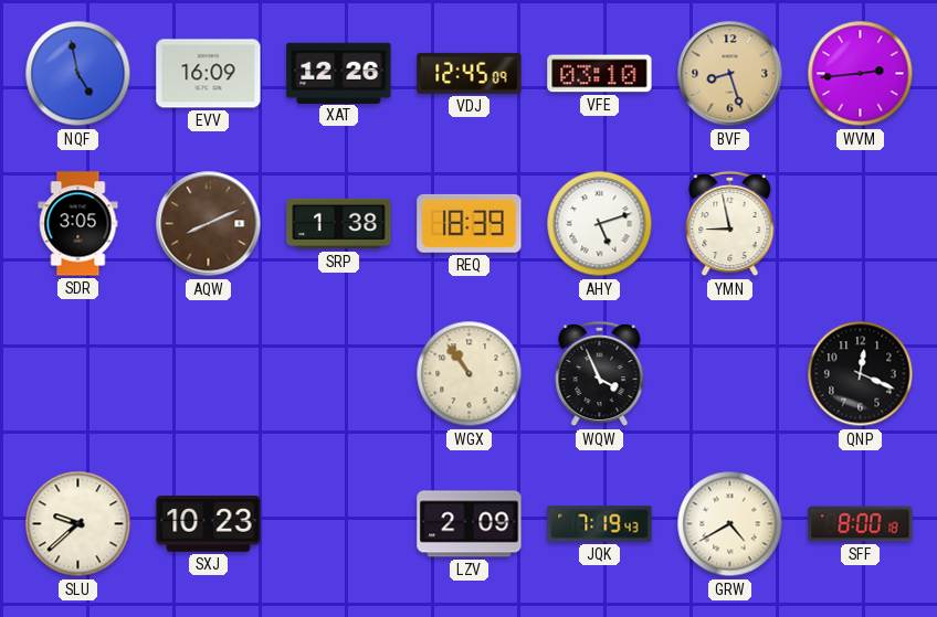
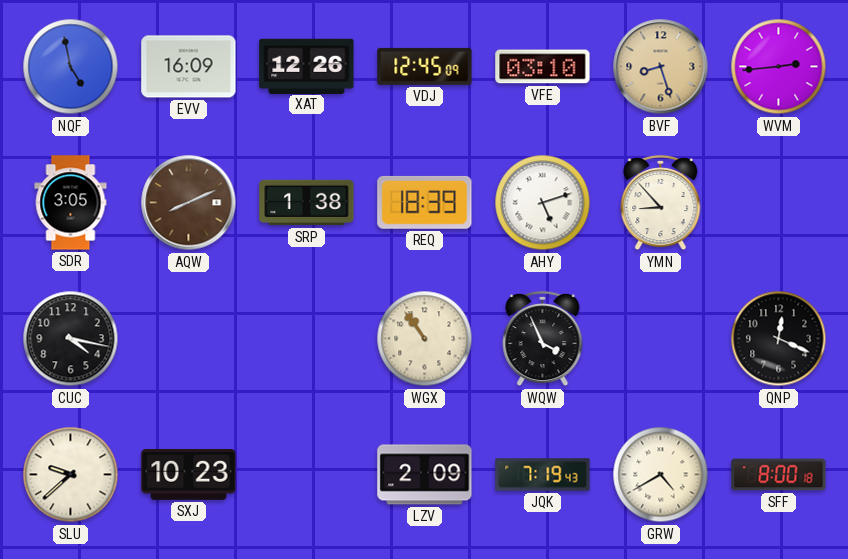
YMN: 8:58 -> 8:53
CUC: none -> 4:17
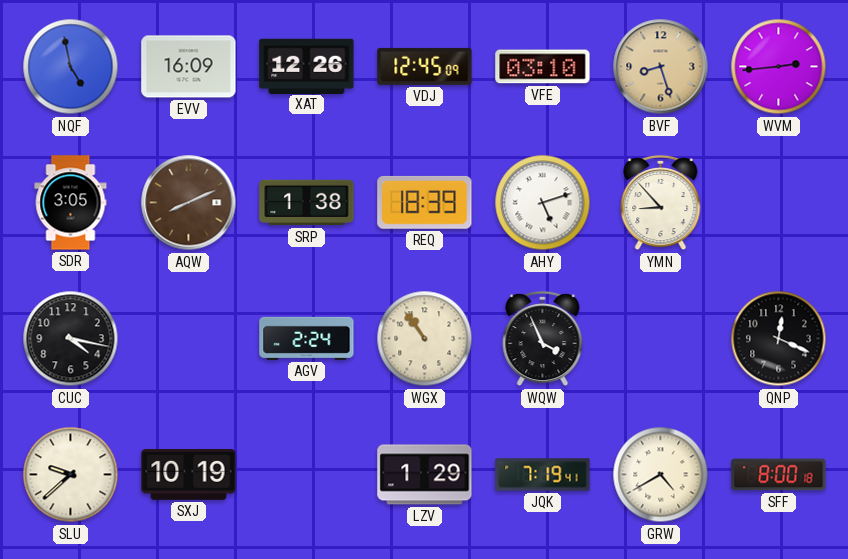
AGV: none -> 2:24
SXJ: 10:23 -> 10:19
LZV: 2:09 -> 1:29
JQK: 7:19:43 -> 7:19:41
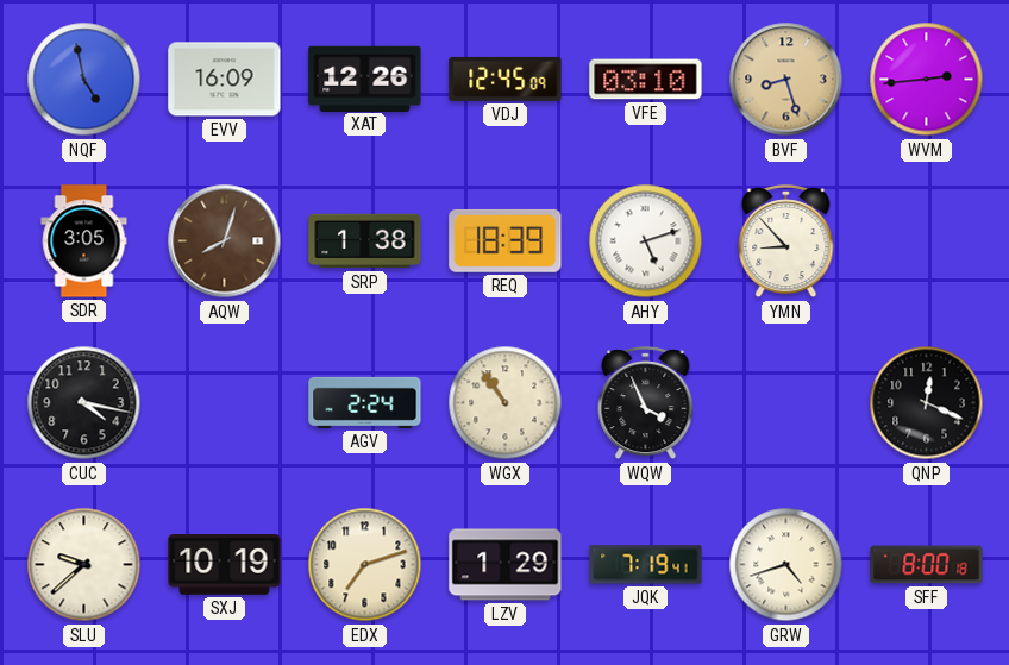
AQW: 8:11 -> 8:03
EDX: none -> 7:12
GRW: 4:40 -> 4:42
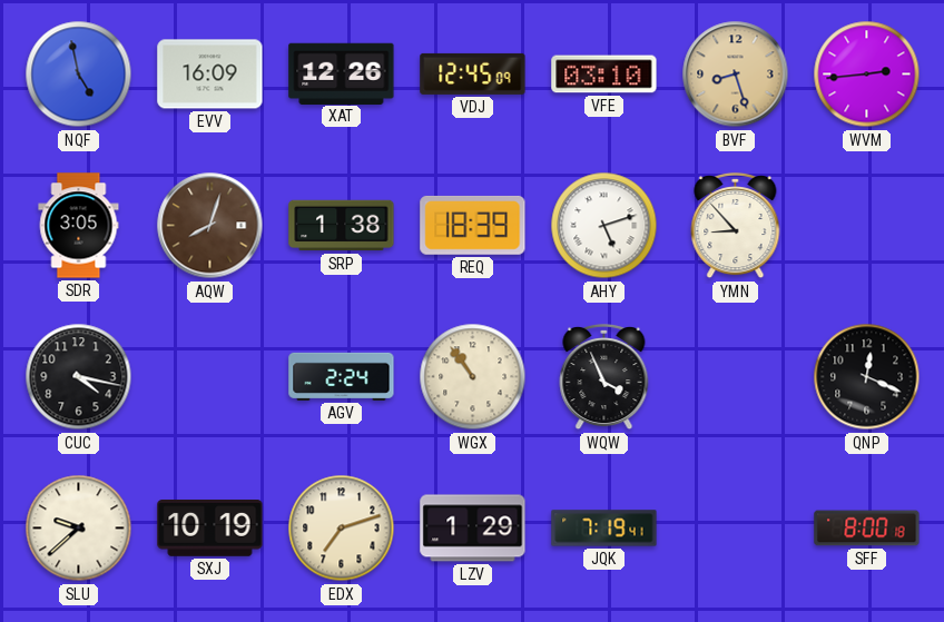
GRW: 4:42 -> none
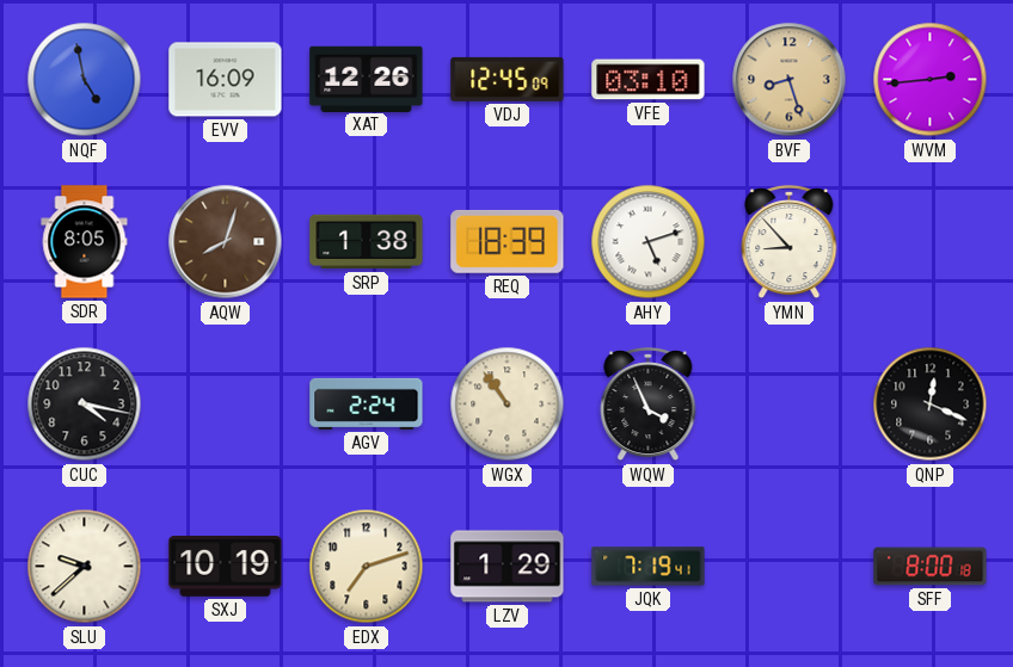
SDR: 3:05 -> 8:05
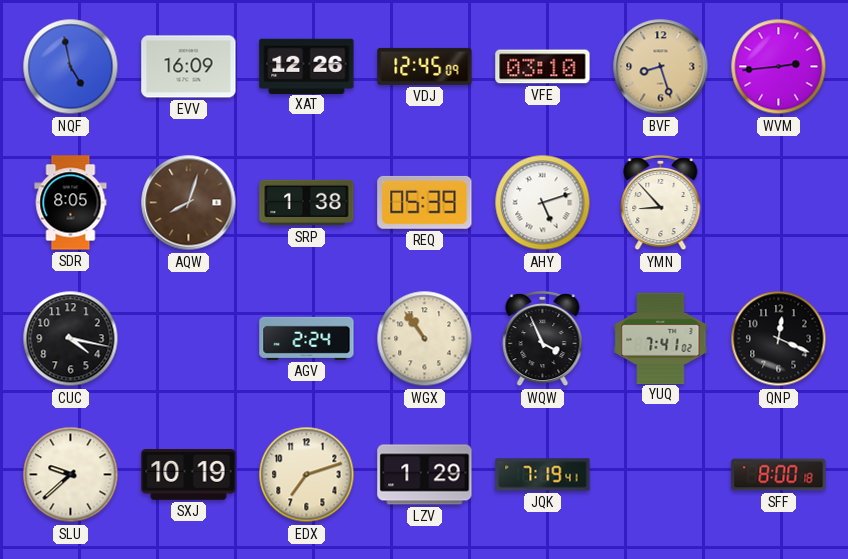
REQ: 18:39 -> 05:39
YUQ: none -> 7:41
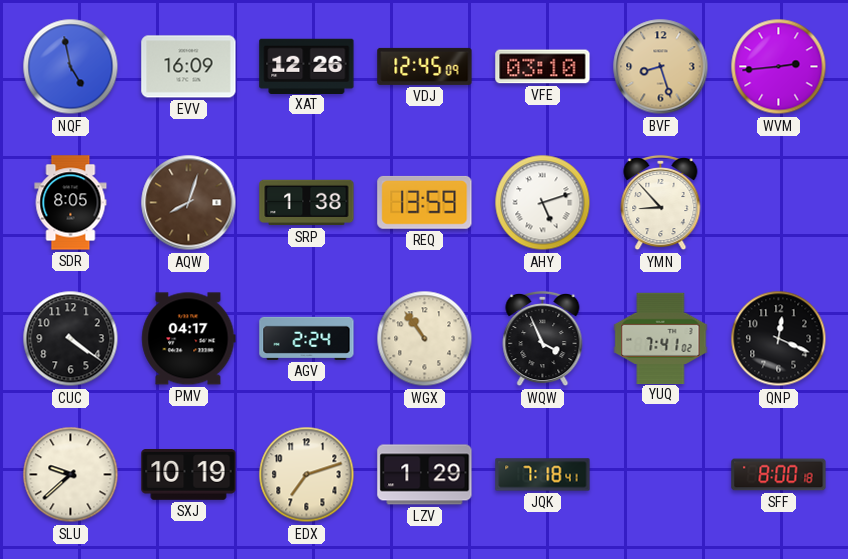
REQ: 05:39 -> 13:59
CUC: 4:17 -> 4:21
PMV: none -> 04:17
JQK: 7:19 -> 7:18
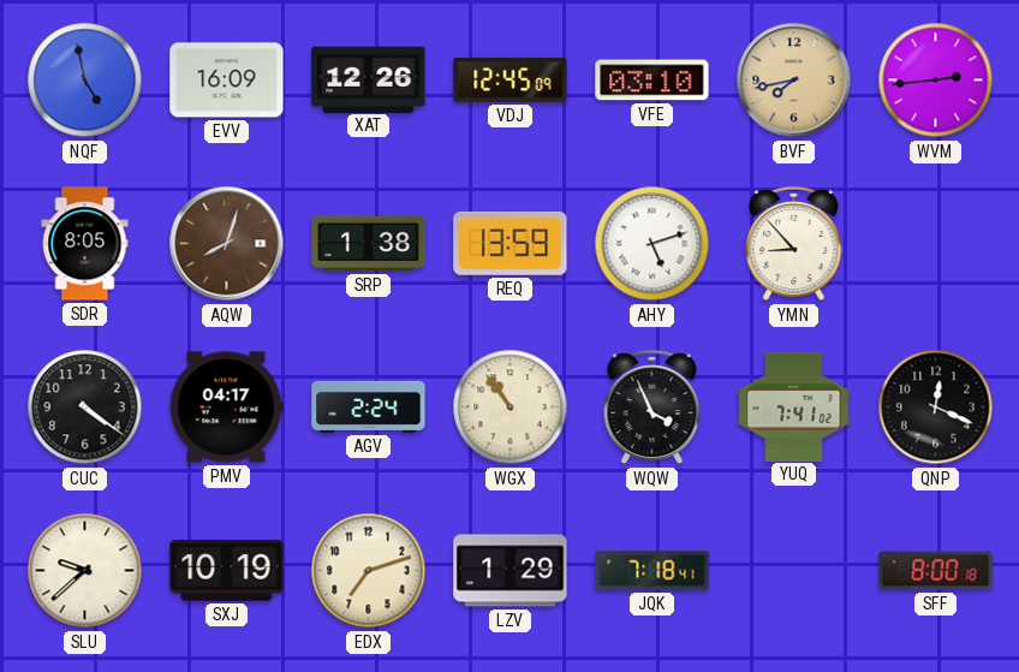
BVF: 8:27 -> 7:43
